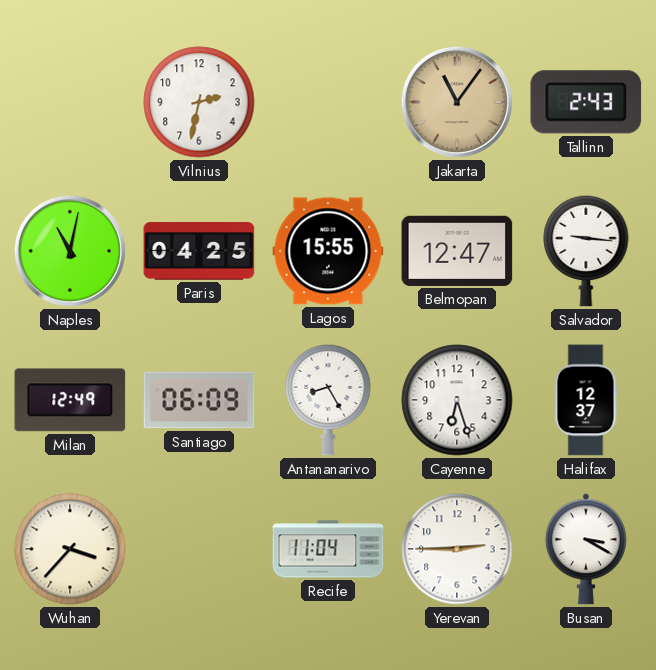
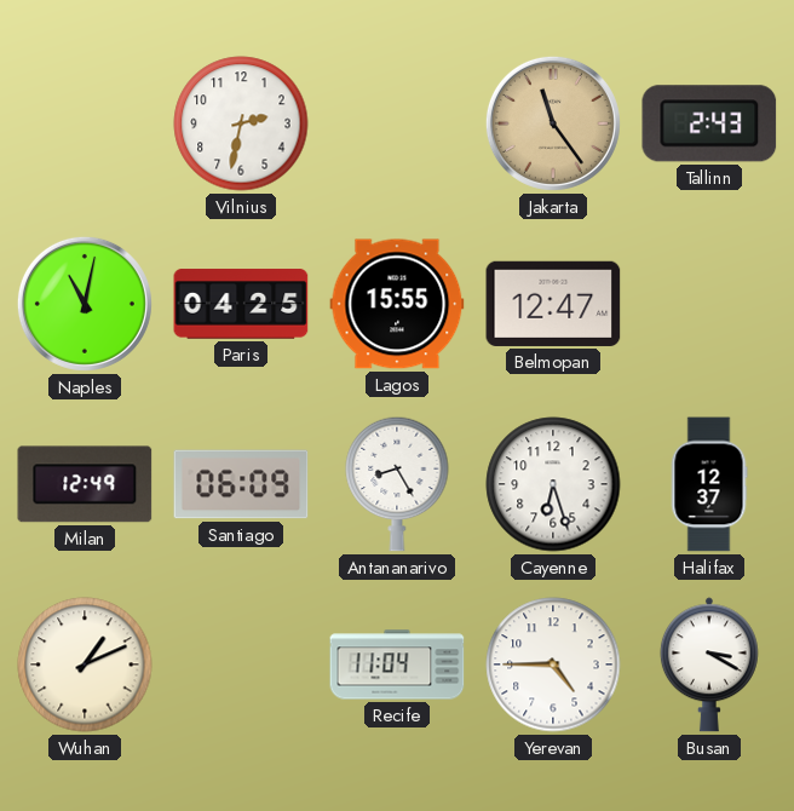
Jakarta: 11:06 -> 11:24
Salvador: 9:16 -> none
Wuhan: 3:37 -> 1:11
Yerevan: 2:45 -> 4:45
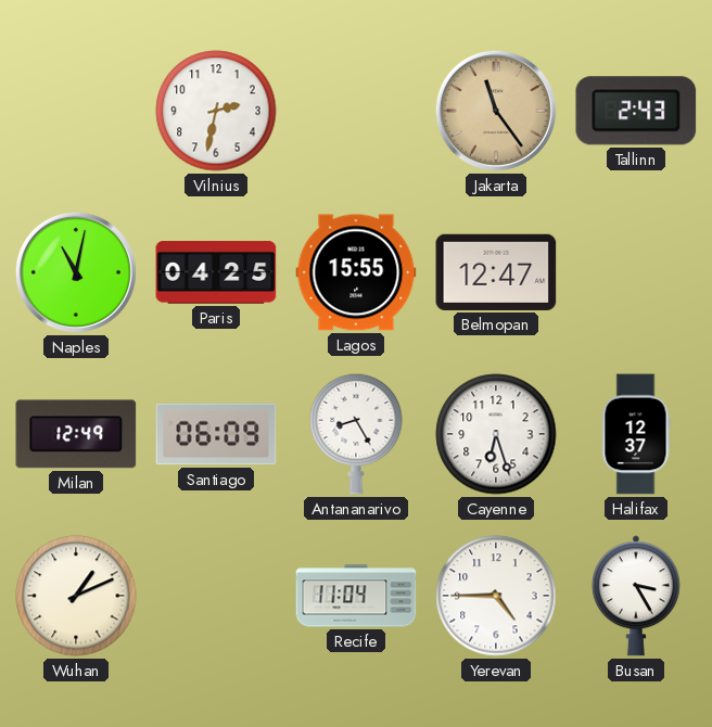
Busan: 3:20 -> 3:25
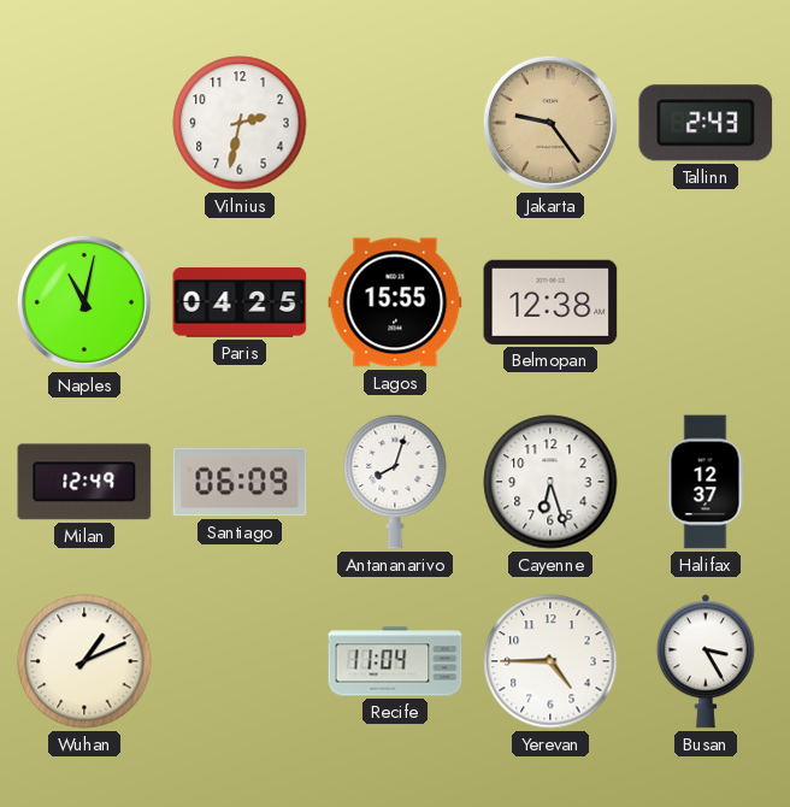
Jakarta: 11:24 -> 9:24
Belmopan: 12:47 -> 12:38
Antananarivo: 8:25 -> 8:03
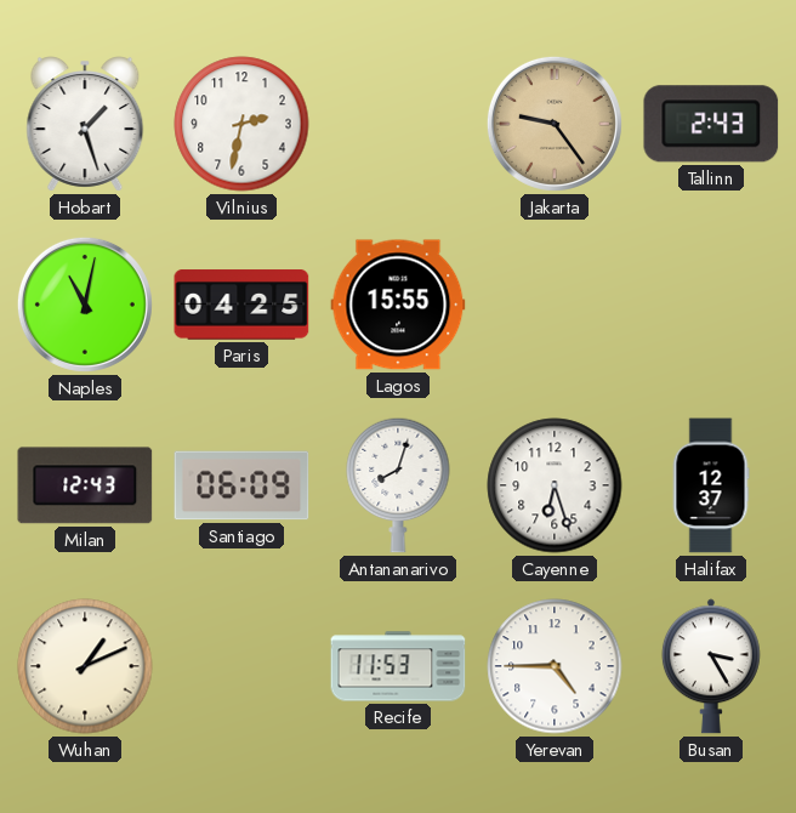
Hobart: none -> 1:27
Belmopan: 12:38 -> none
Milan: 12:49 -> 12:43
Recife: 11:04 -> 11:53
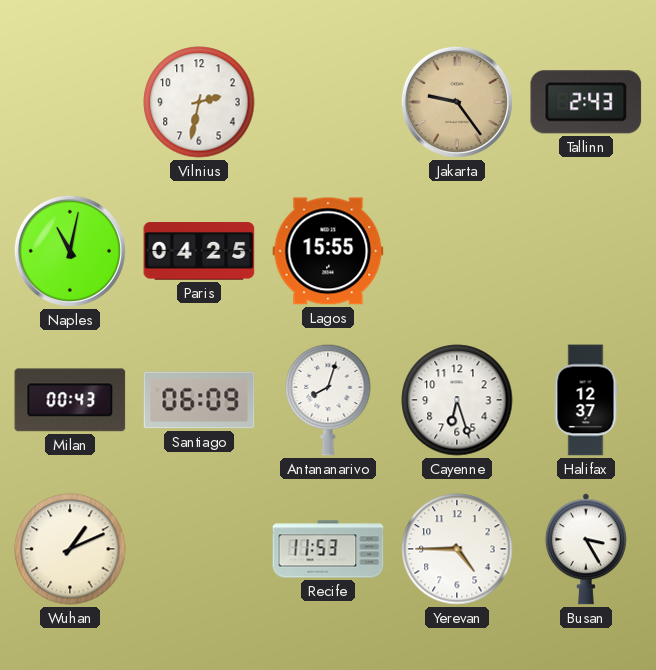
Hobart: 1:27 -> none
Milan: 12:43 -> 00:43
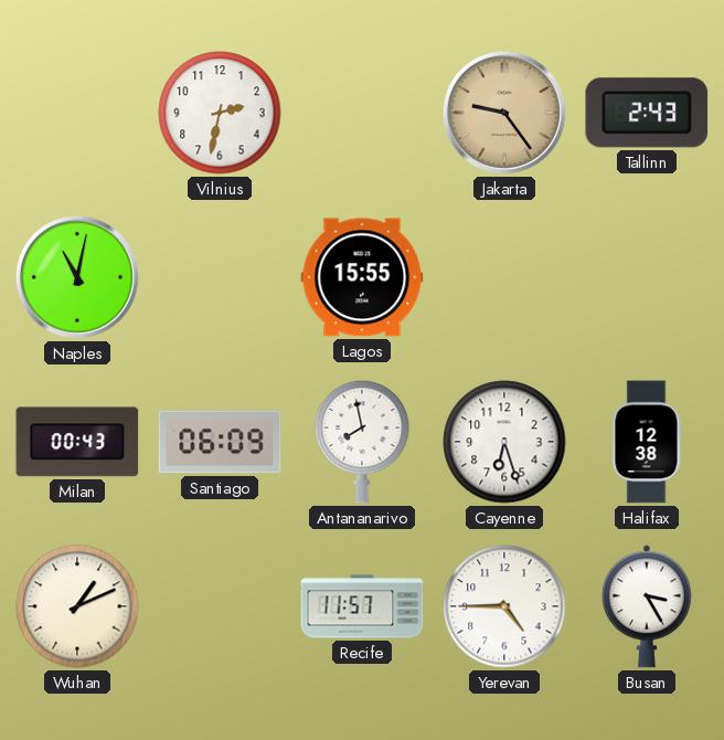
Paris: 04:25 -> none
Antananarivo: 8:03 -> 7:58
Halifax: 12:37 -> 12:38
Recife: 11:53 -> 11:57
